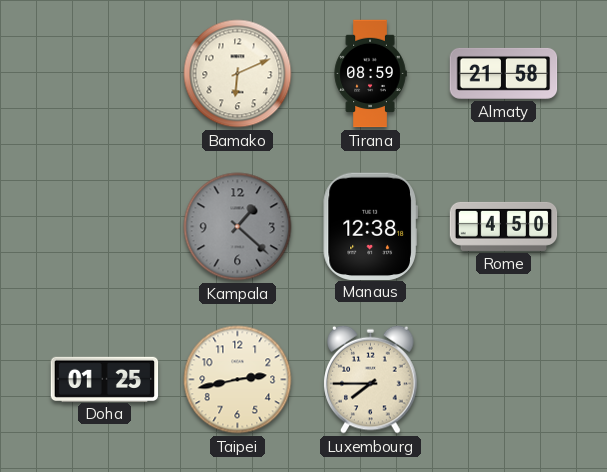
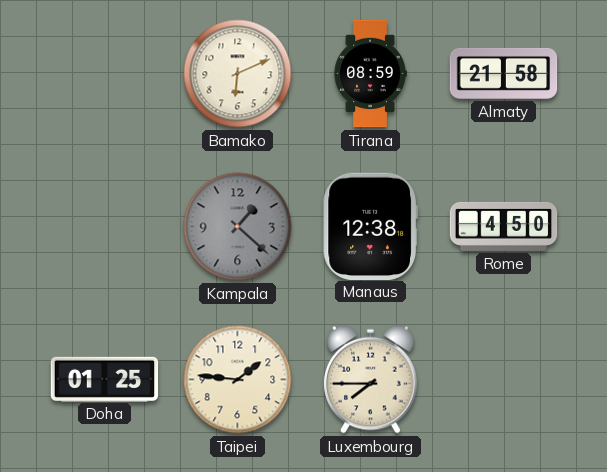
Taipei: 2:43 -> 1:46
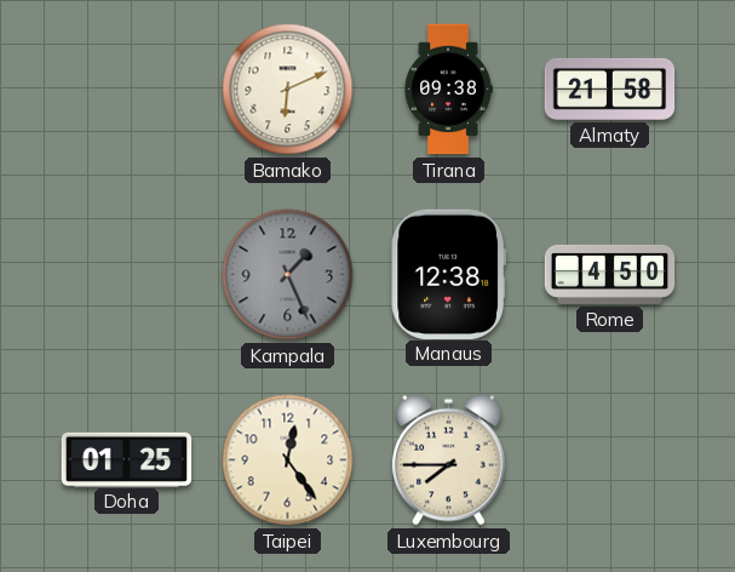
Tirana: 08:59 -> 09:38
Kampala: 1:22 -> 1:26
Taipei: 1:46 -> 12:24
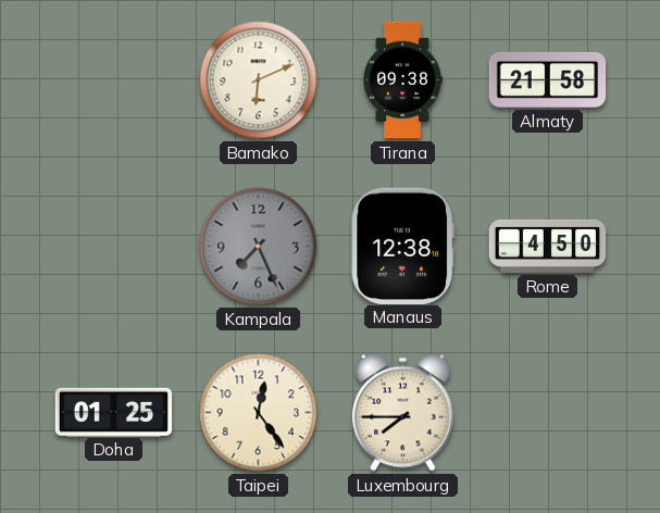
Kampala: 1:26 -> 7:26
